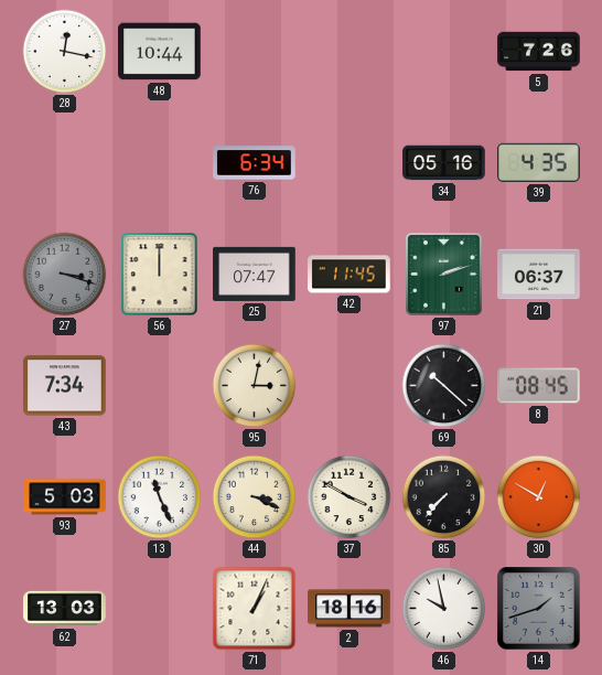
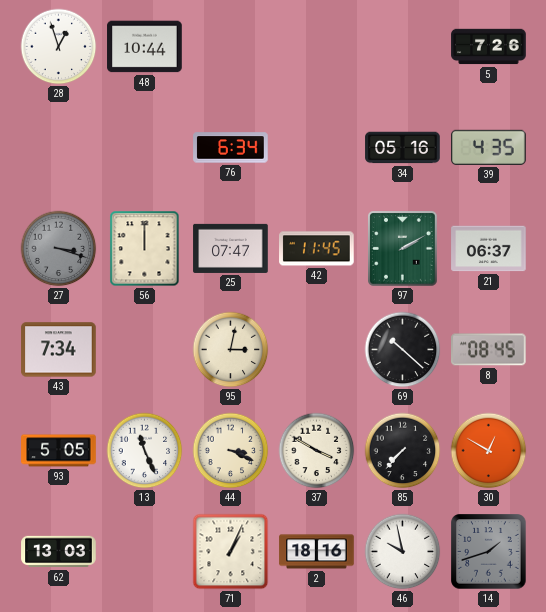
28: 12:17 -> 12:57
97: 2:12 -> 2:10
93: 5:03 -> 5:05
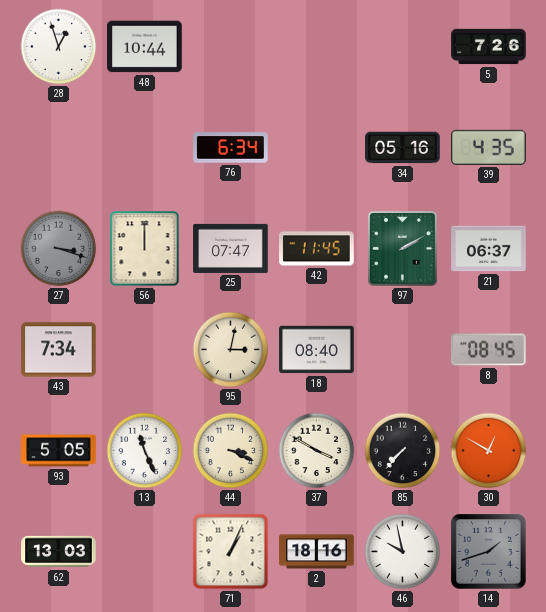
18: none -> 08:40
69: 10:22 -> none
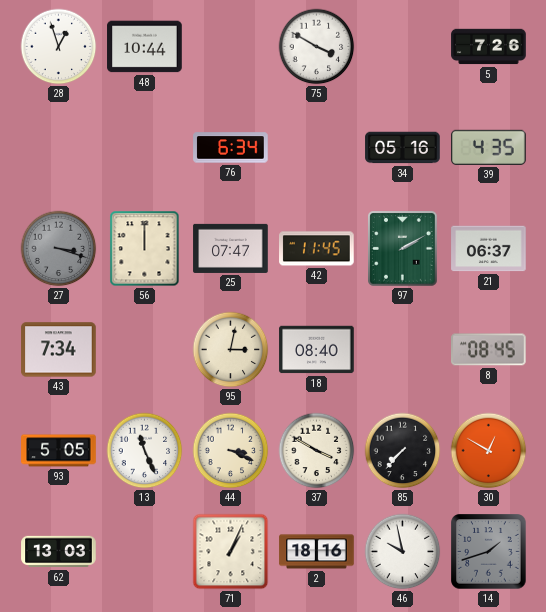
75: none -> 3:50
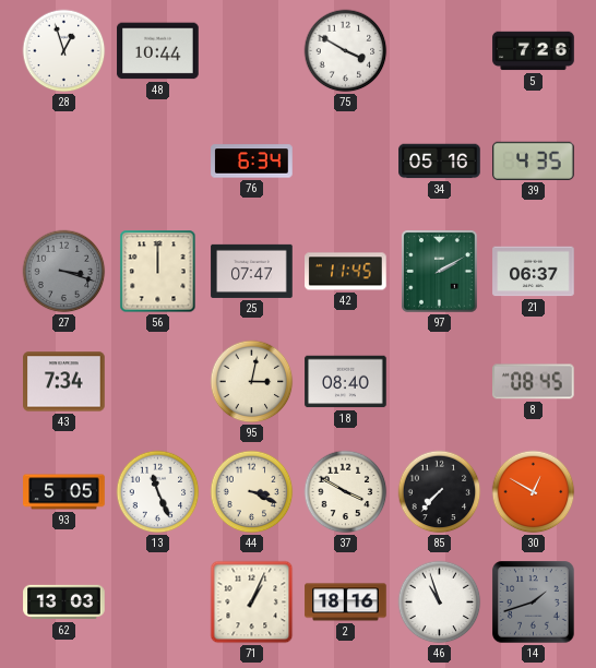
46: 9:58 -> 10:57
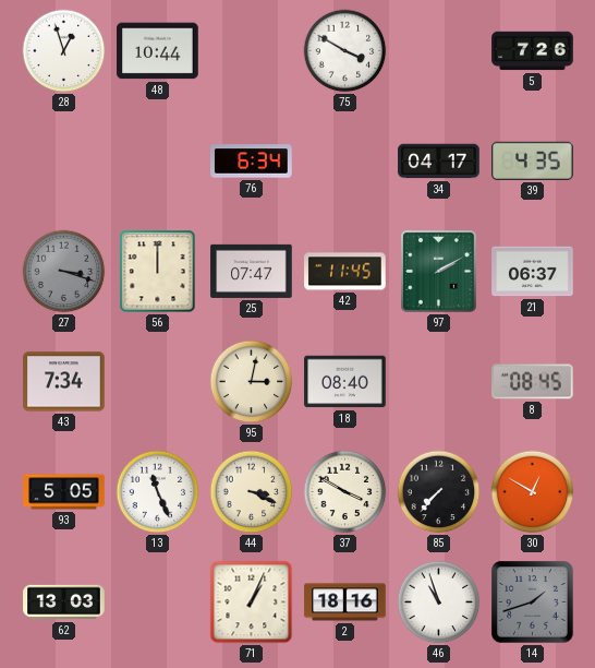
34: 05:16 -> 04:17
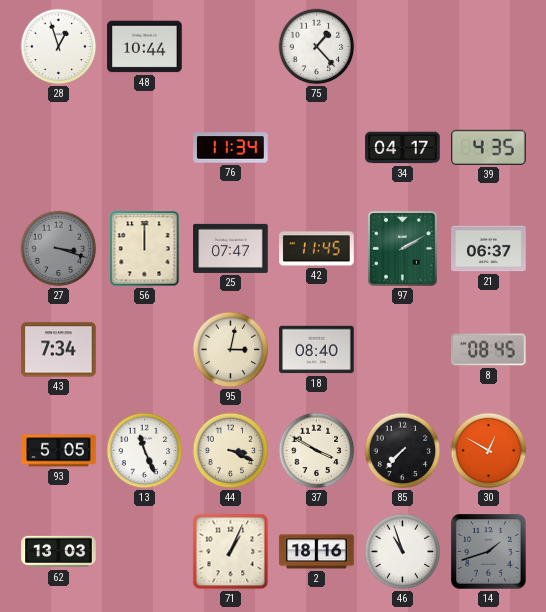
75: 3:50 -> 1:23
5: 7:26 -> none
76: 6:34 -> 11:34
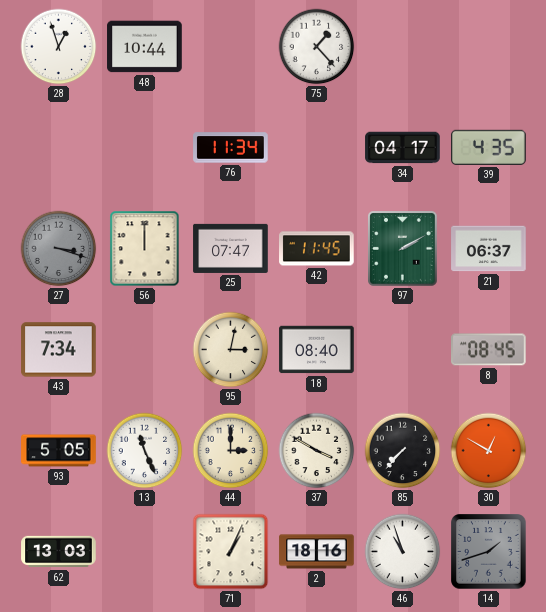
44: 3:19 -> 3:00
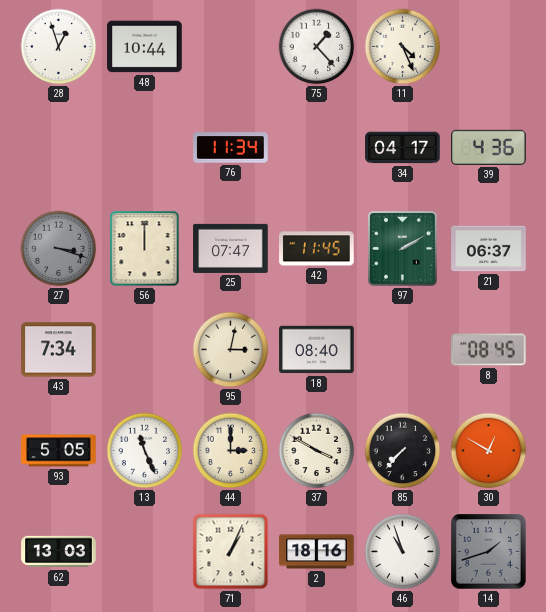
11: none -> 4:26
39: 4:35 -> 4:36
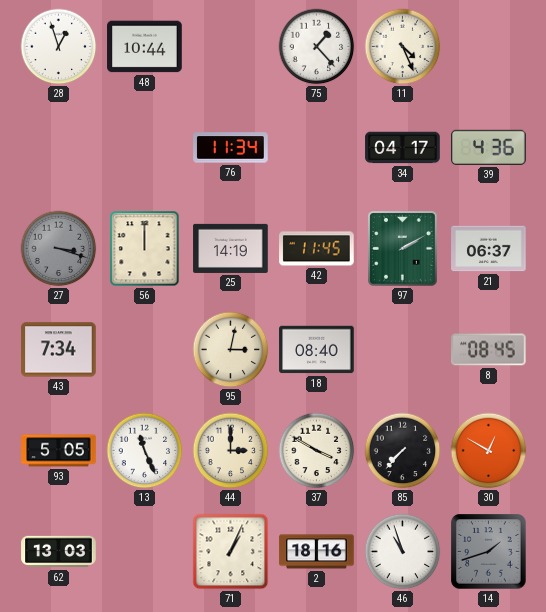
25: 07:47 -> 14:19
